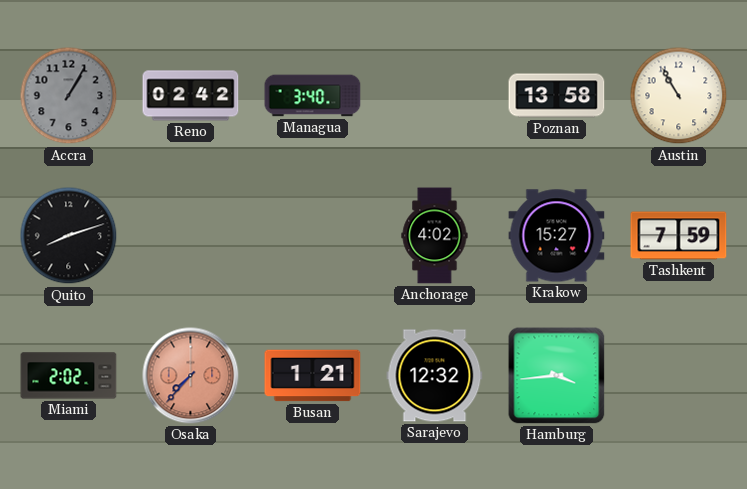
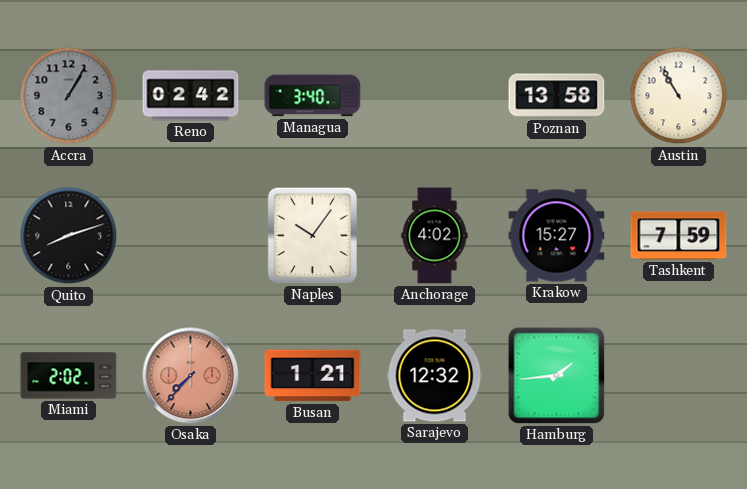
Naples: none -> 10:06
Hamburg: 3:44 -> 1:44
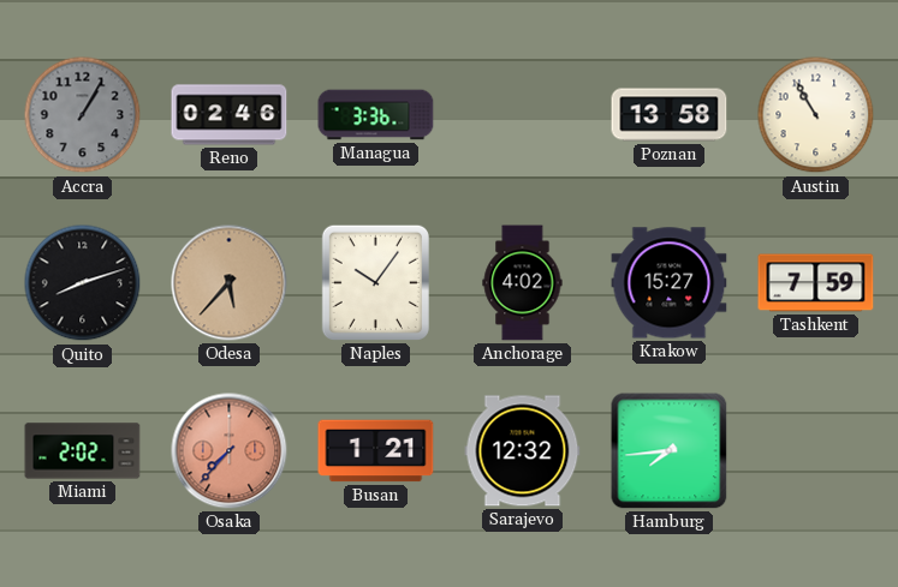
Reno: 02:42 -> 02:46
Managua: 3:40 -> 3:36
Odesa: none -> 5:37
Hamburg: 1:44 -> 7:44
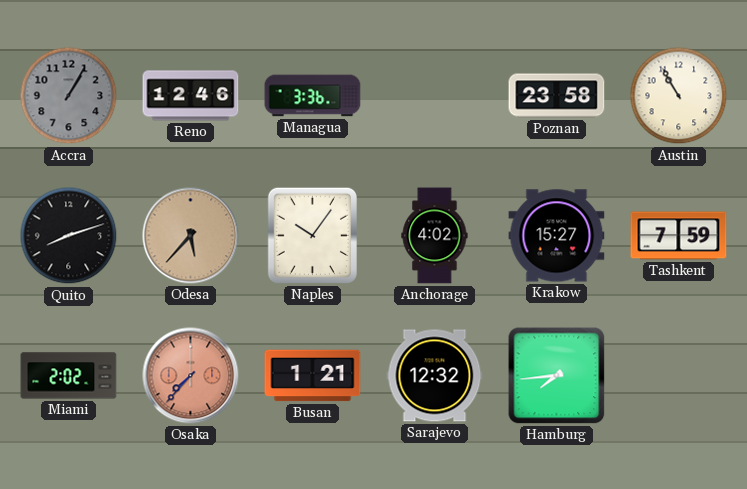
Reno: 02:46 -> 12:46
Poznan: 13:58 -> 23:58
